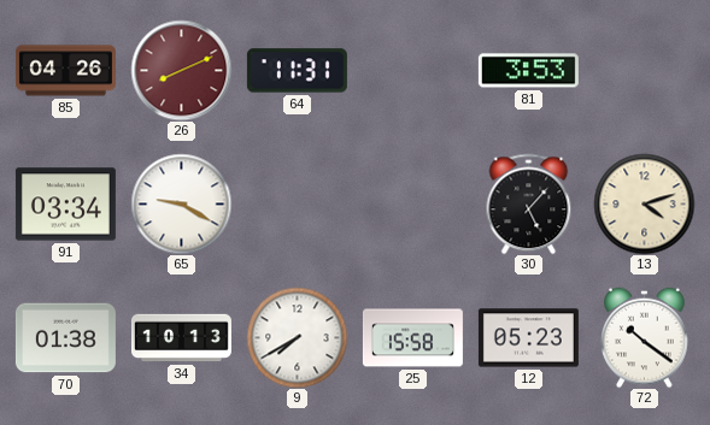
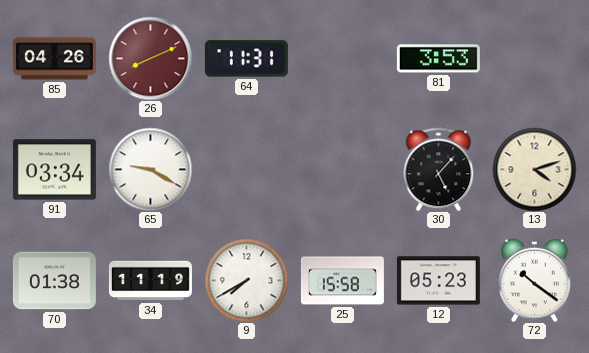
34: 10:13 -> 11:19
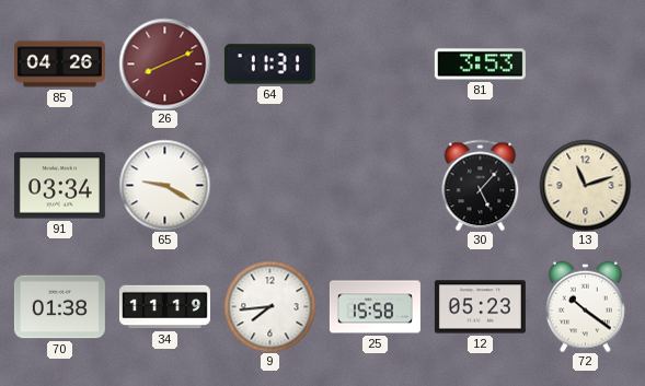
13: 4:12 -> 11:12
9: 7:40 -> 7:44
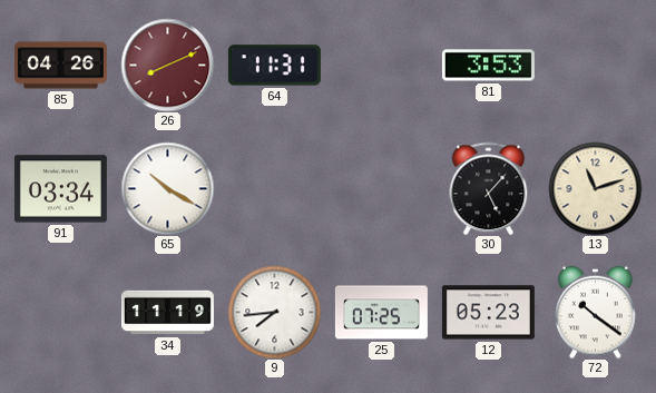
65: 9:20 -> 10:20
70: 01:38 -> none
25: 15:58 -> 07:25
